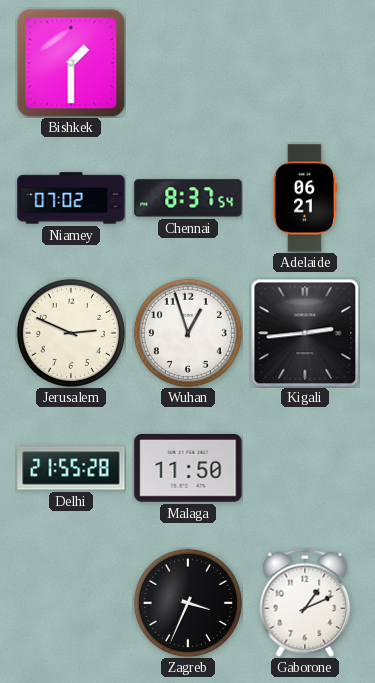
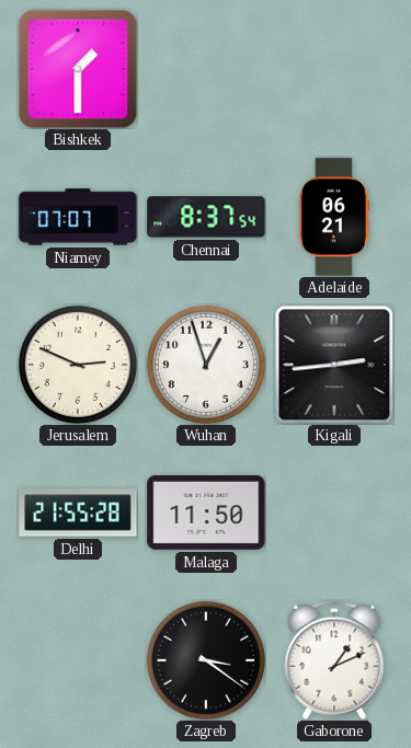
Niamey: 07:02 -> 07:07
Zagreb: 3:34 -> 3:21
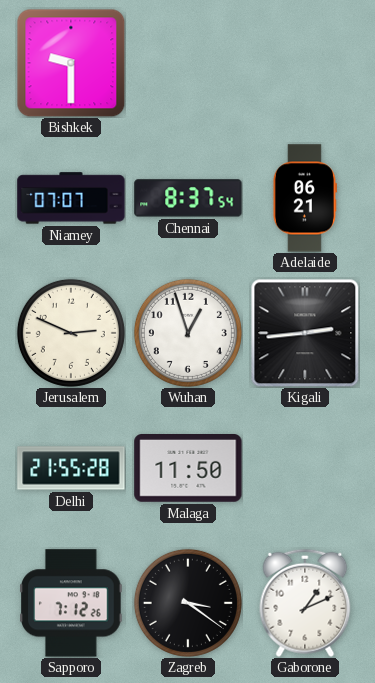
Bishkek: 1:30 -> 9:30
Sapporo: none -> 7:12
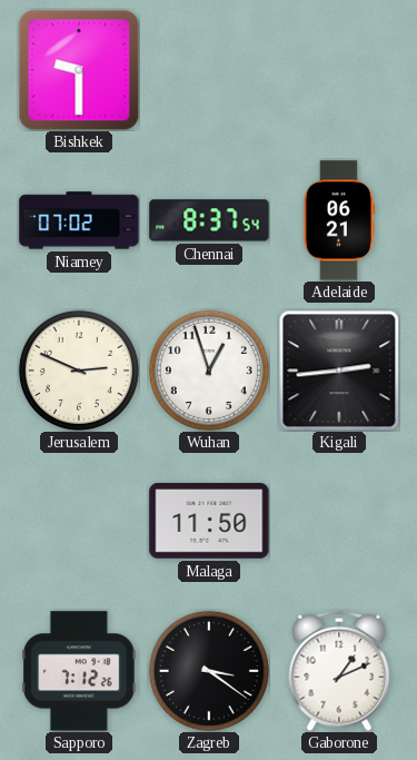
Niamey: 07:07 -> 07:02
Delhi: 21:55 -> none
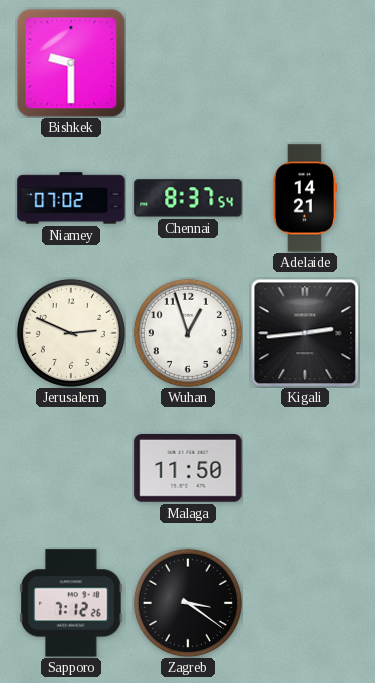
Adelaide: 06:21 -> 14:21
Gaborone: 1:11 -> none
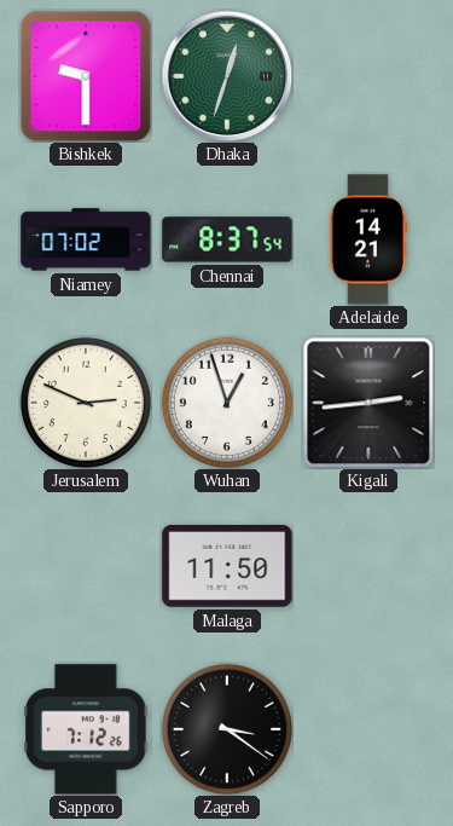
Dhaka: none -> 12:33
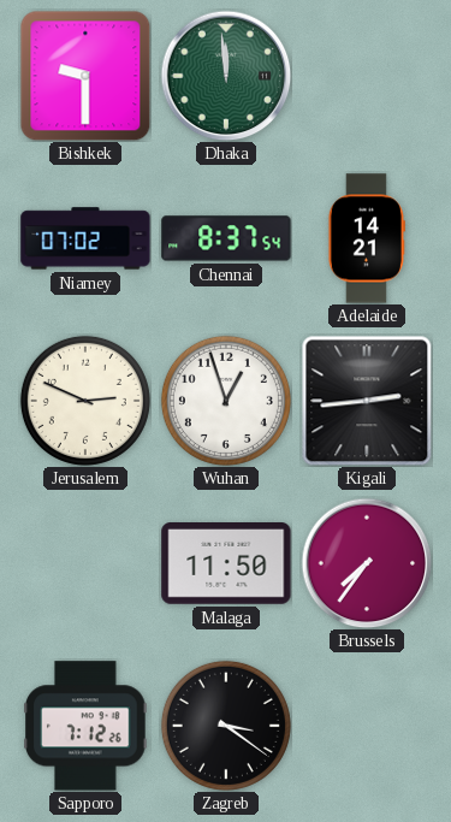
Dhaka: 12:33 -> 11:59
Brussels: none -> 7:36
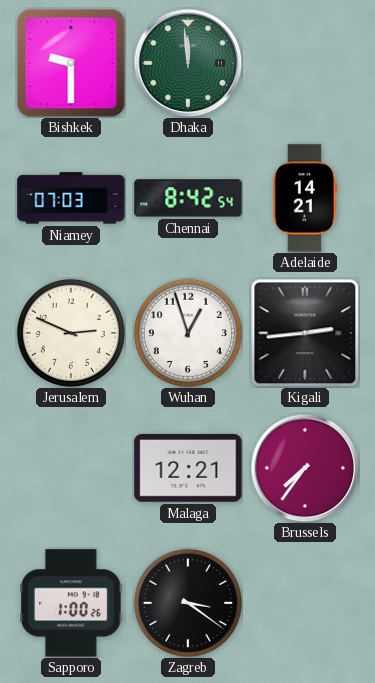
Niamey: 07:02 -> 07:03
Chennai: 8:37 -> 8:42
Malaga: 11:50 -> 12:21
Sapporo: 7:12 -> 1:00
